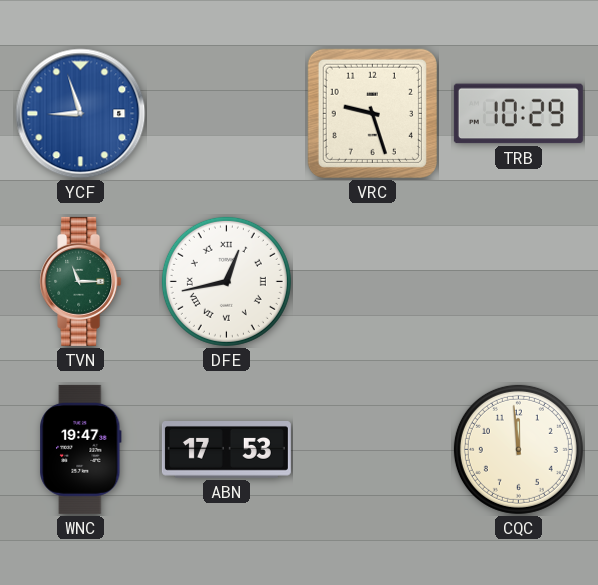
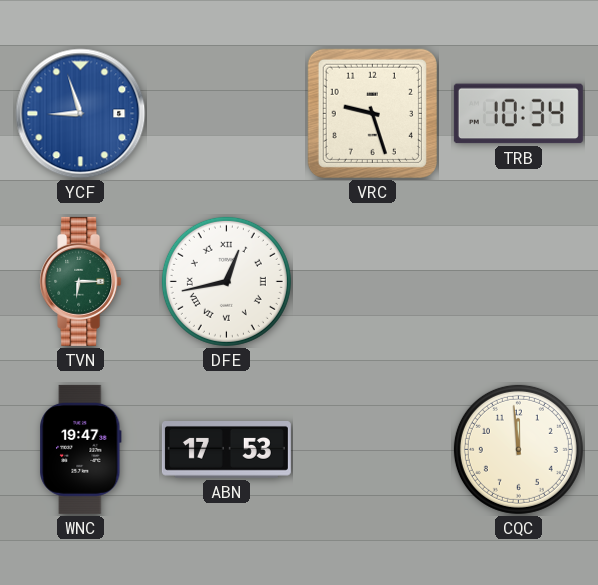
TRB: 10:29 -> 10:34
TVN: 11:15 -> 6:15
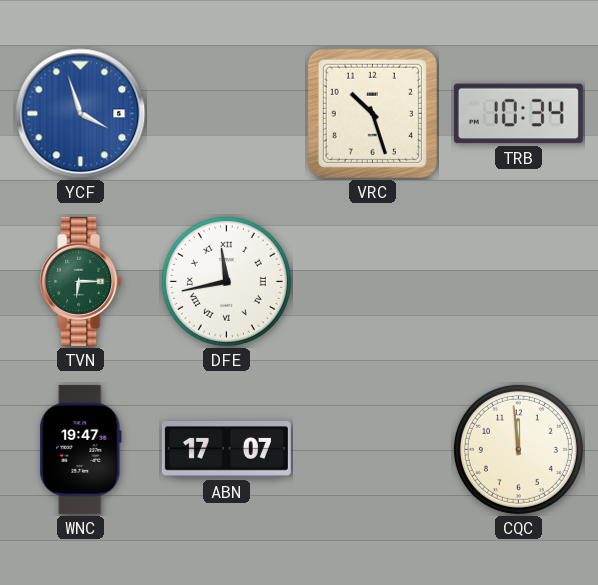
YCF: 8:57 -> 3:57
VRC: 9:27 -> 10:27
DFE: 12:43 -> 11:43
ABN: 17:53 -> 17:07
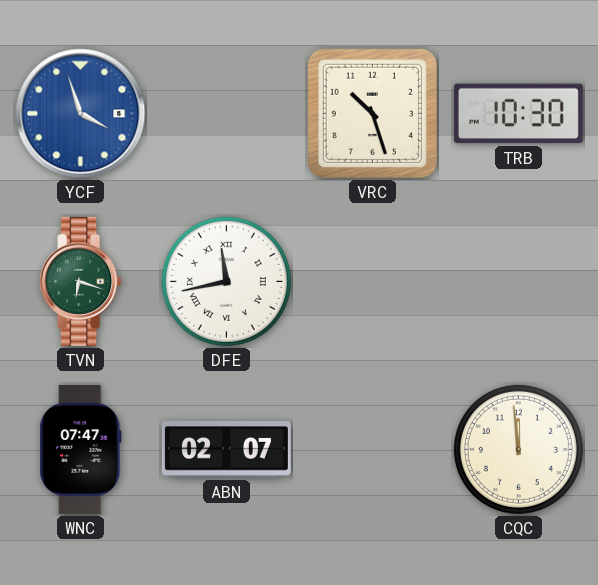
TRB: 10:34 -> 10:30
TVN: 6:15 -> 6:18
WNC: 19:47 -> 07:47
ABN: 17:07 -> 02:07
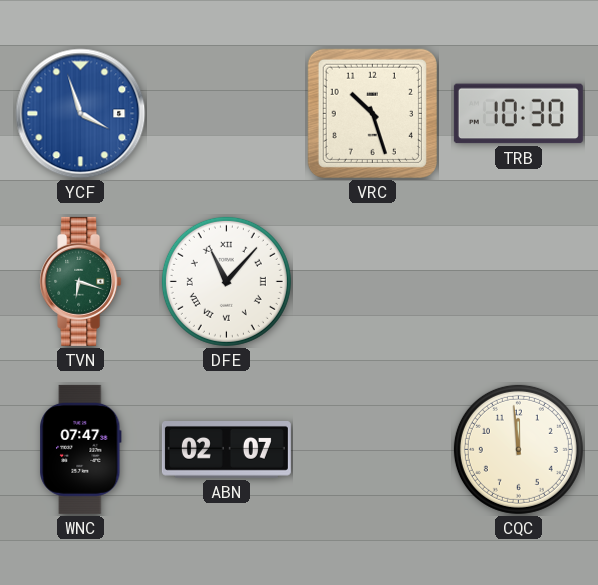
DFE: 11:43 -> 11:07
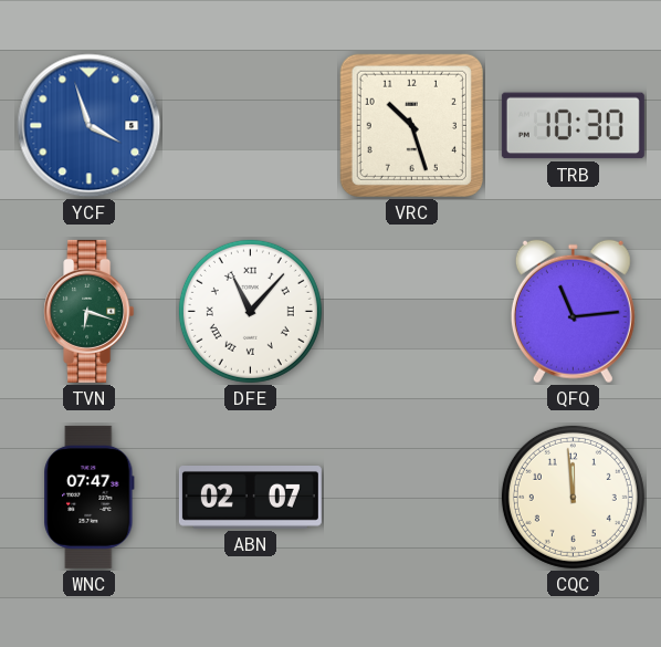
QFQ: none -> 11:14
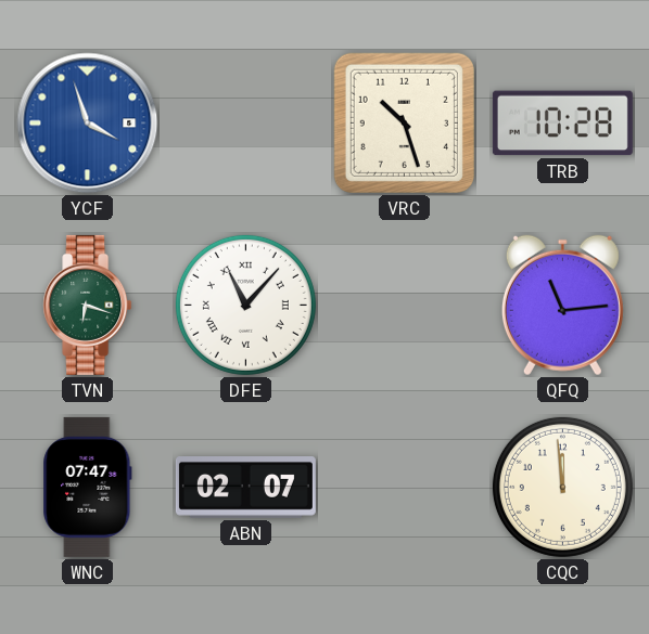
TRB: 10:30 -> 10:28
